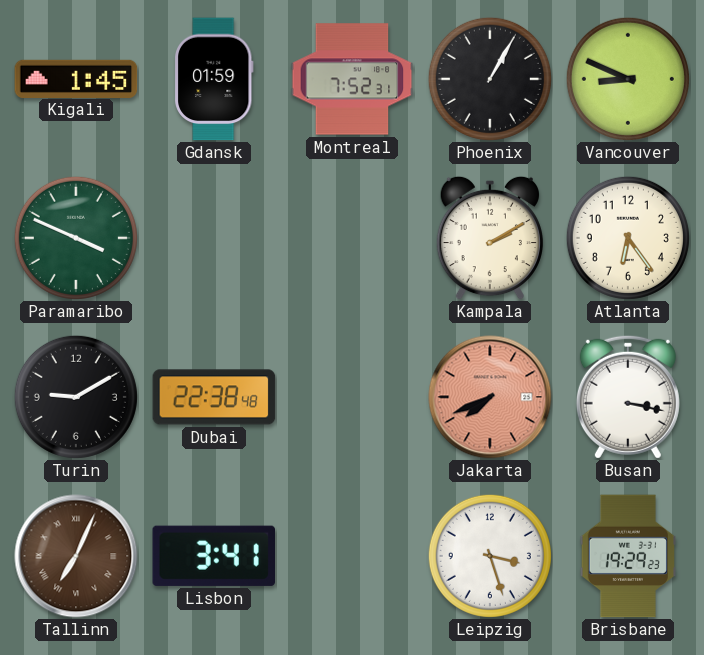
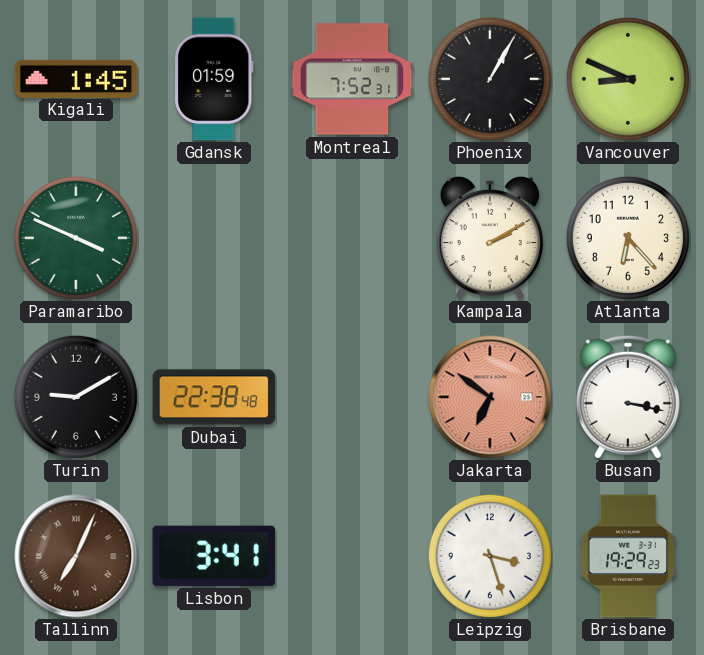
Atlanta: 6:24 -> 6:23
Jakarta: 7:41 -> 6:51
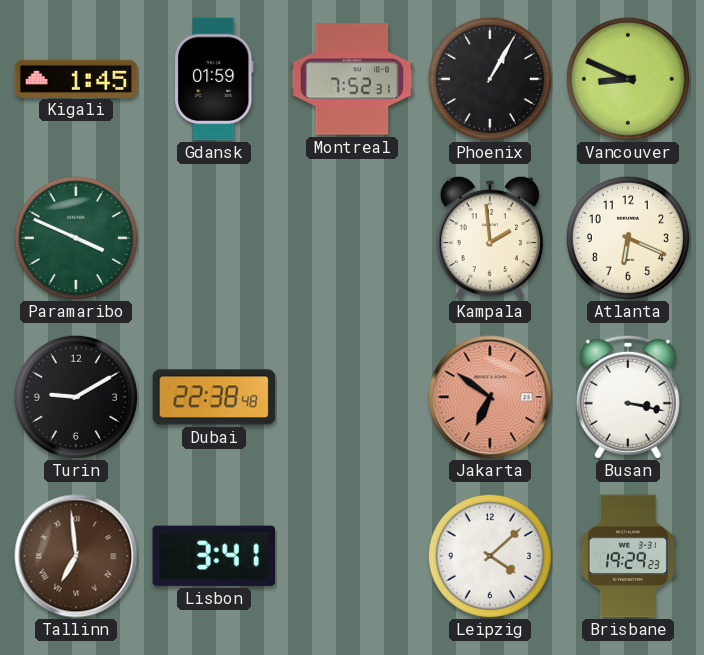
Kampala: 2:10 -> 1:59
Atlanta: 6:23 -> 6:19
Tallinn: 7:04 -> 6:59
Leipzig: 3:27 -> 4:08
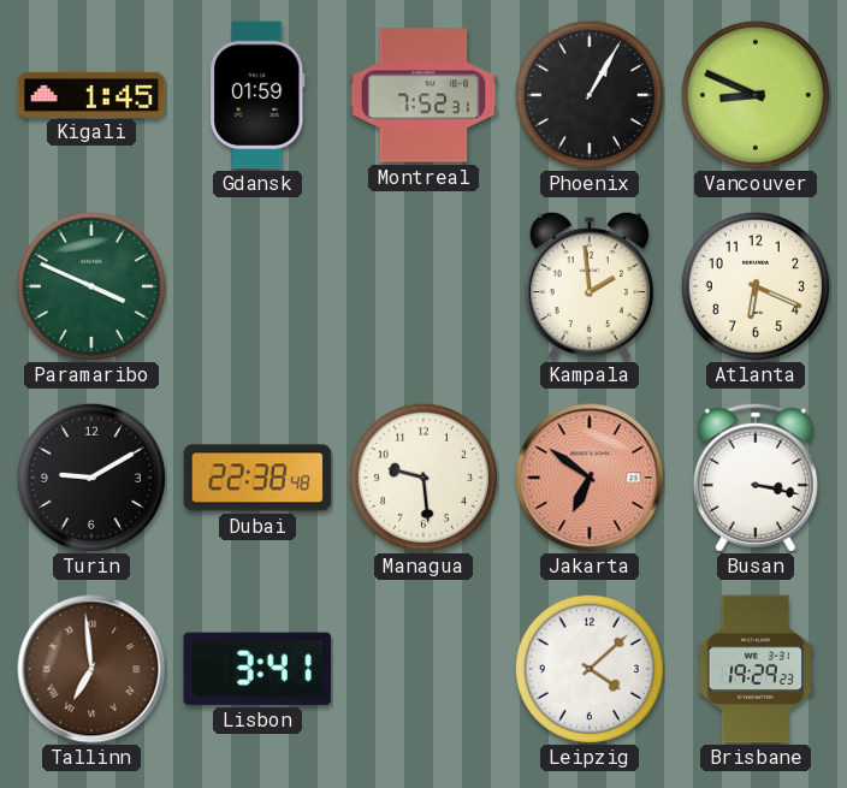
Managua: none -> 9:29
